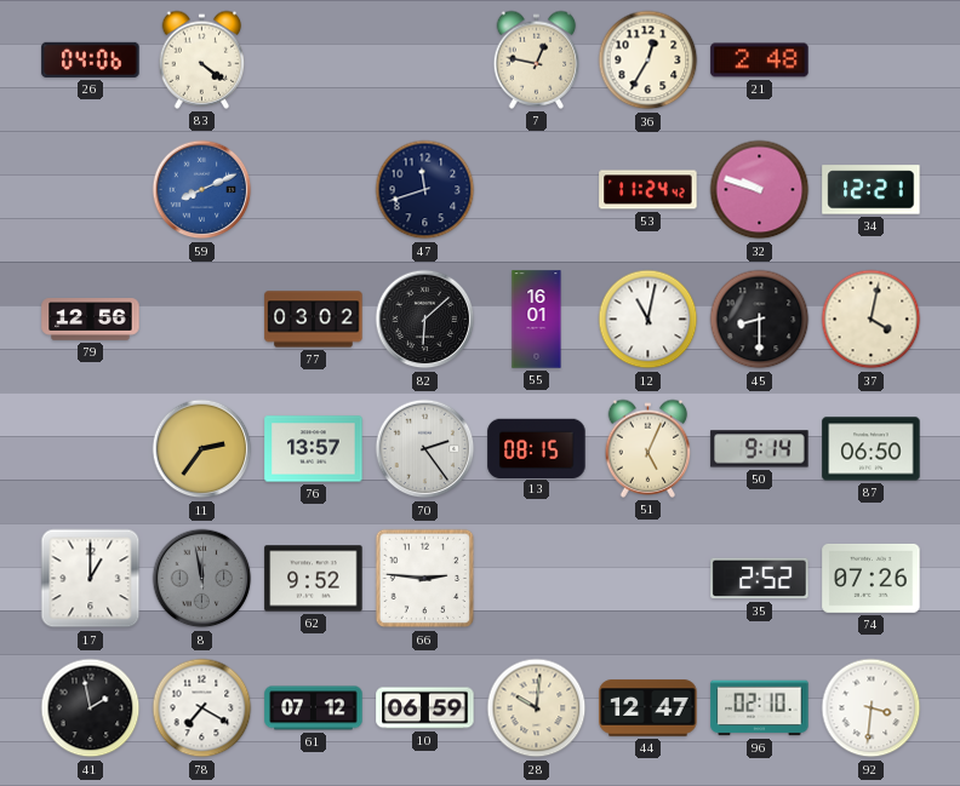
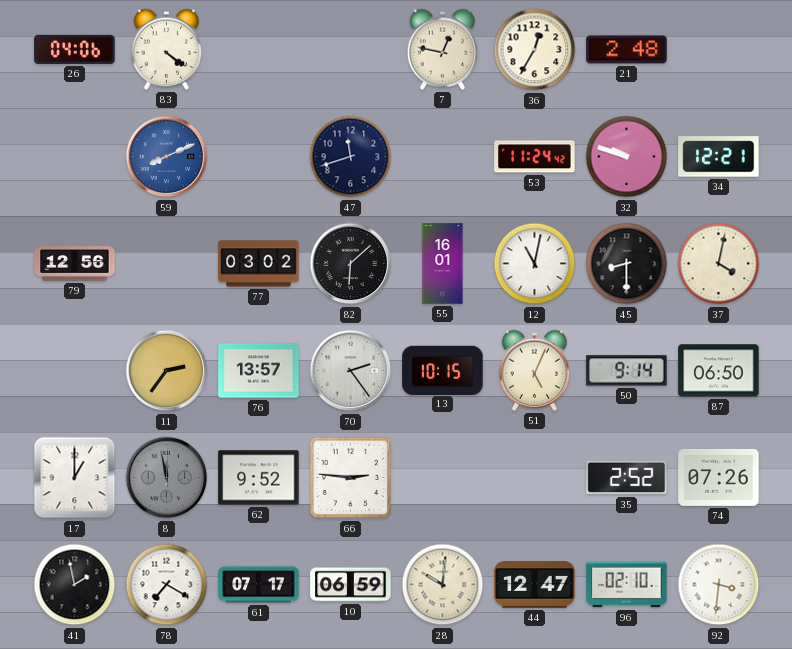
13: 08:15 -> 10:15
61: 07:12 -> 07:17
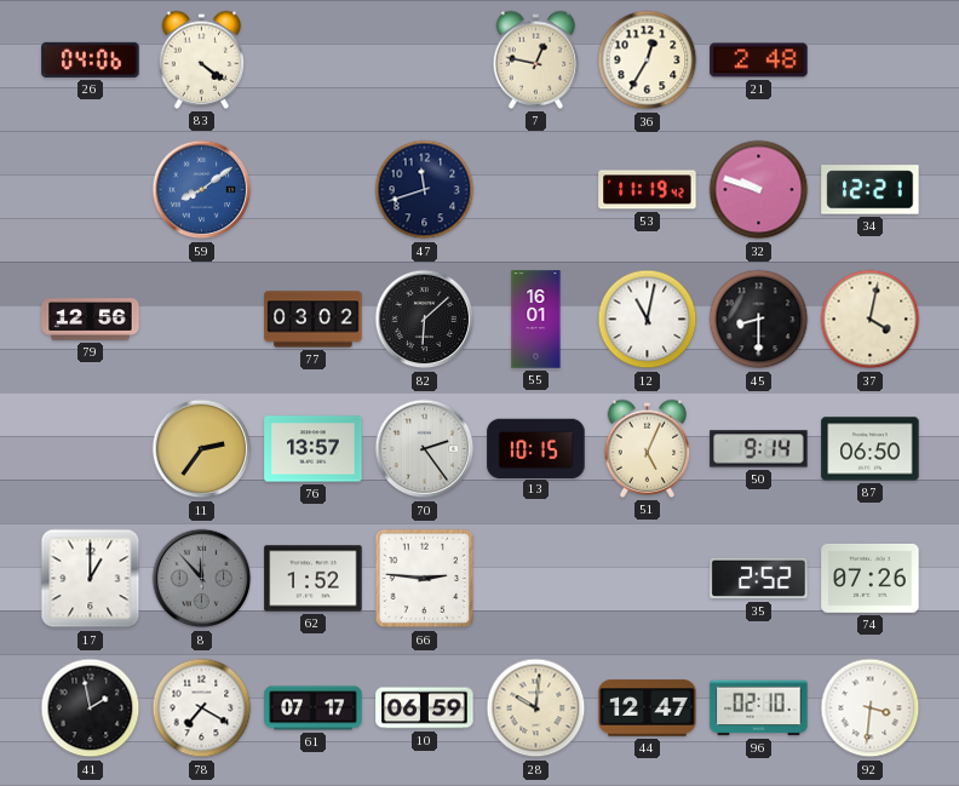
59: 8:11 -> 8:09
53: 11:24 -> 11:19
8: 11:58 -> 11:53
62: 9:52 -> 1:52
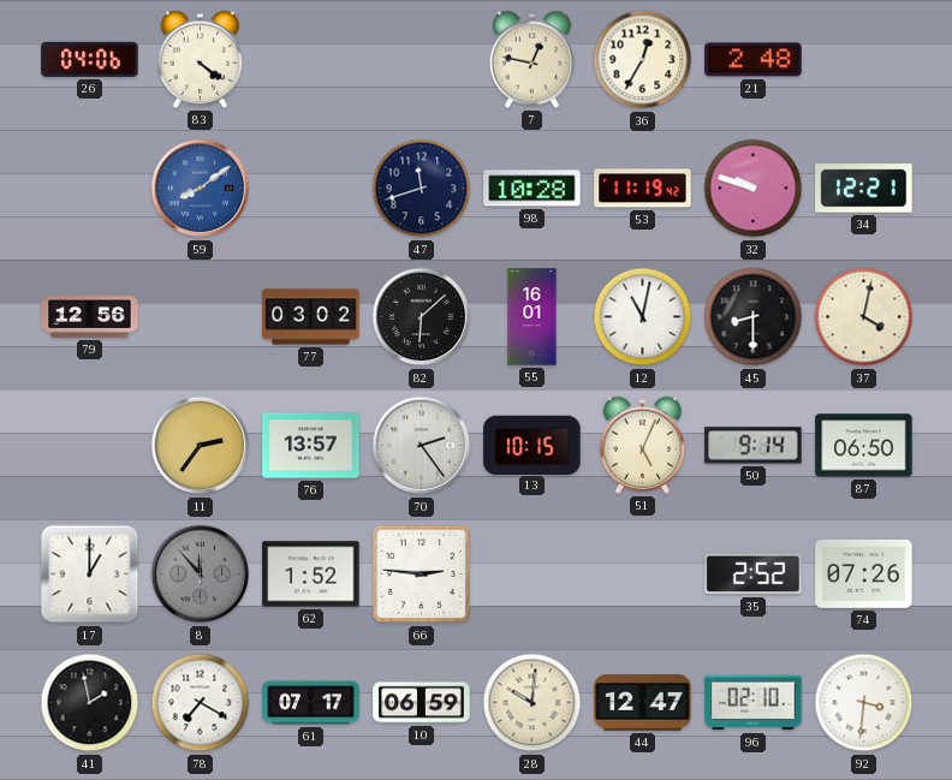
98: none -> 10:28
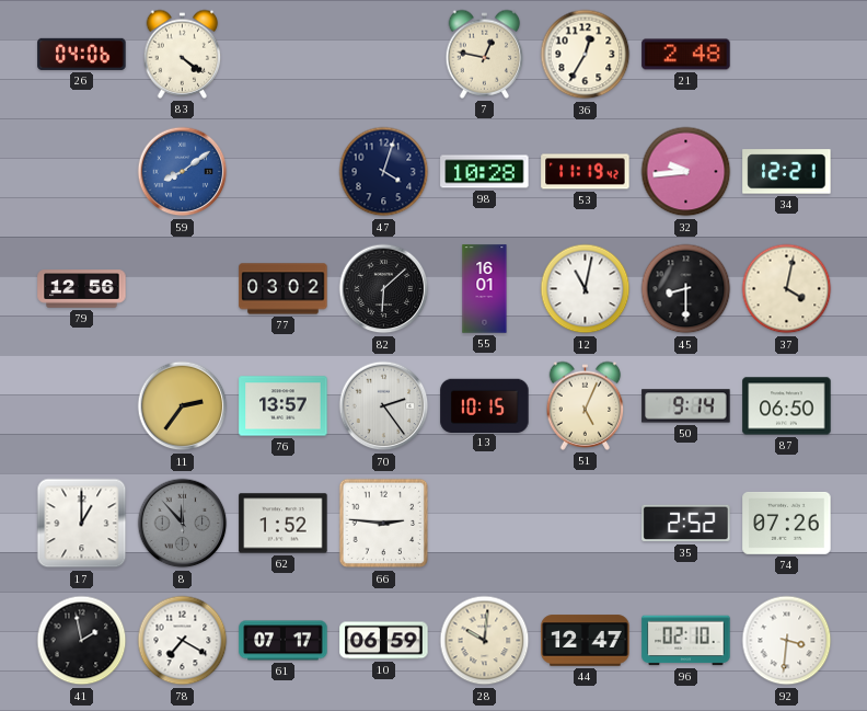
47: 11:42 -> 4:03
32: 9:48 -> 9:44
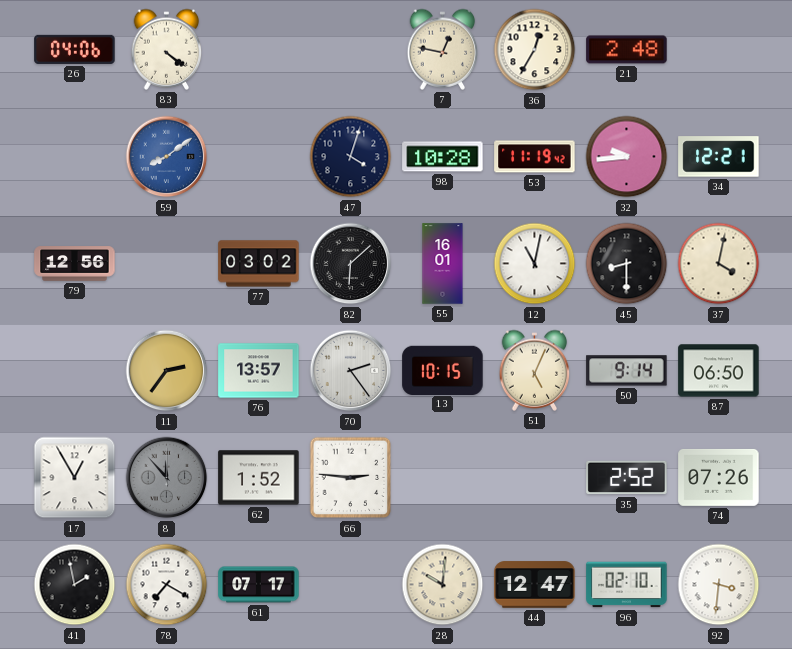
17: 1:00 -> 12:55
10: 06:59 -> none
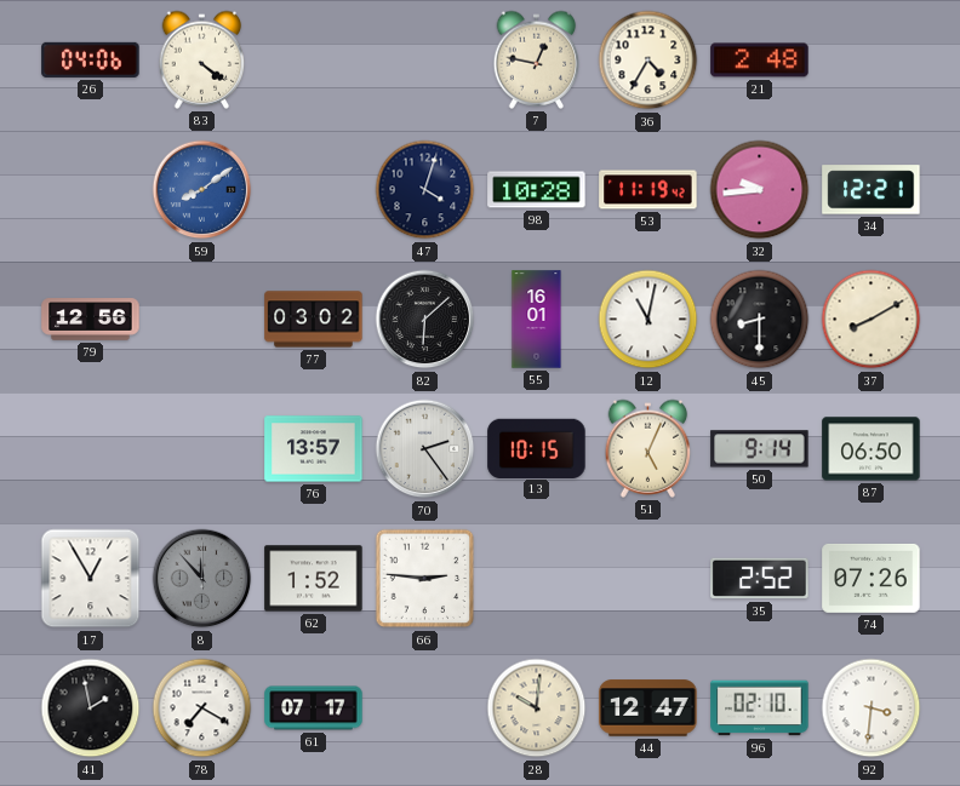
36: 12:35 -> 4:35
37: 4:02 -> 8:10
11: 2:36 -> none
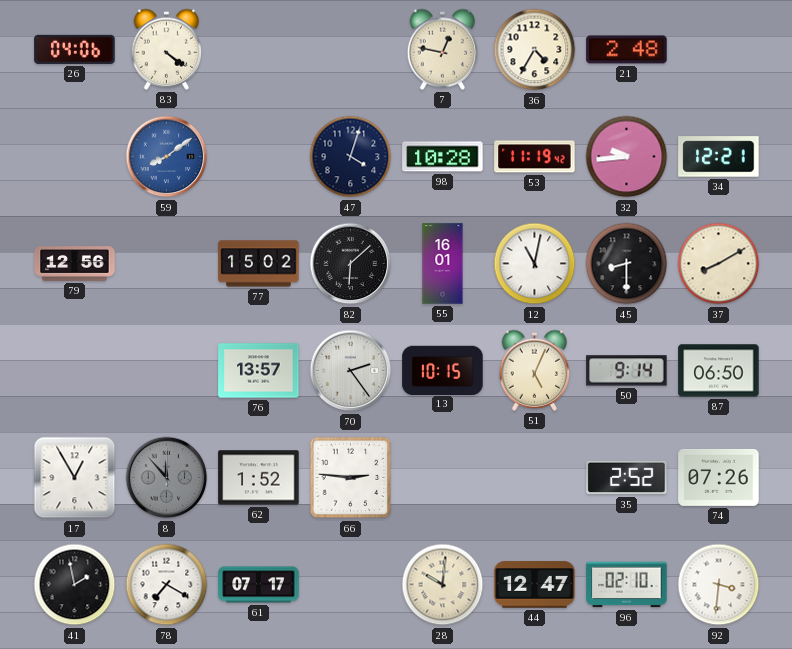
77: 03:02 -> 15:02
